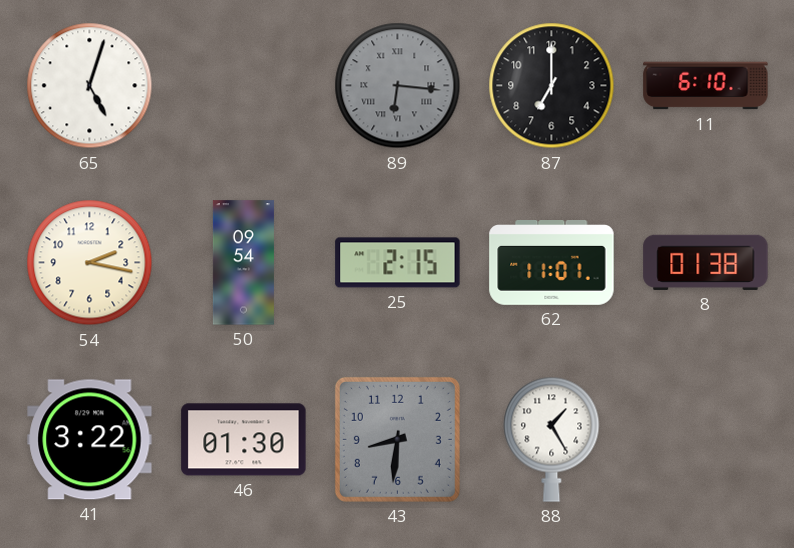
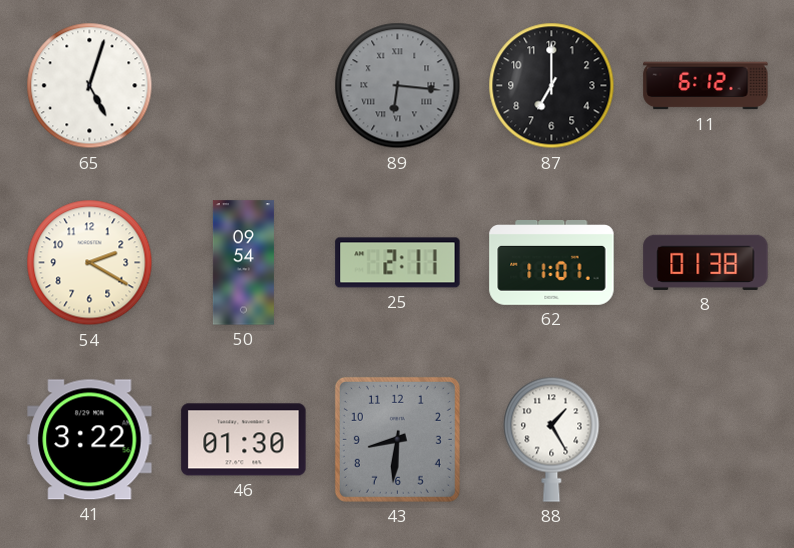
11: 6:10 -> 6:12
54: 2:17 -> 2:20
25: 2:15 -> 2:11
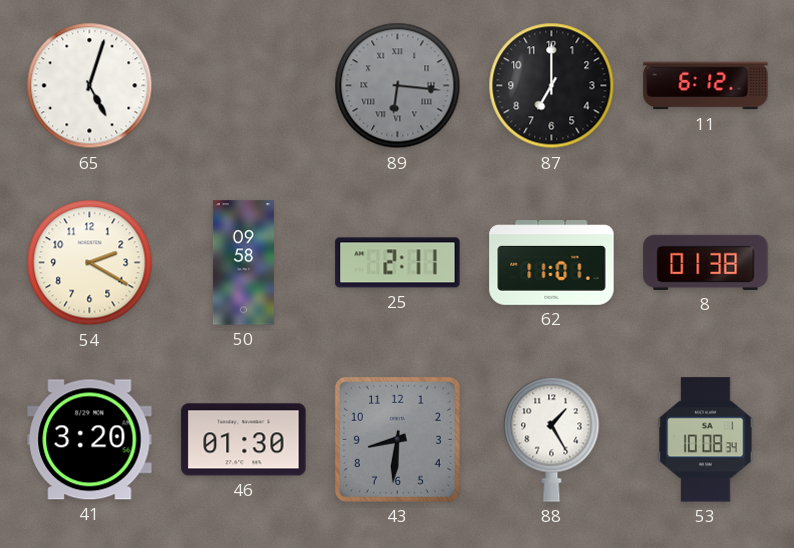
50: 09:54 -> 09:58
41: 3:22 -> 3:20
53: none -> 10:08
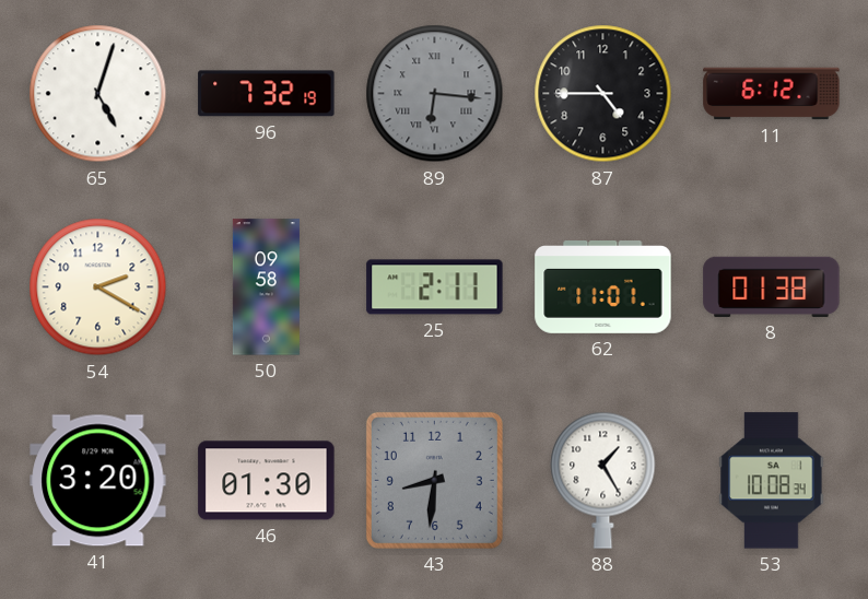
96: none -> 7:32
87: 7:00 -> 4:45
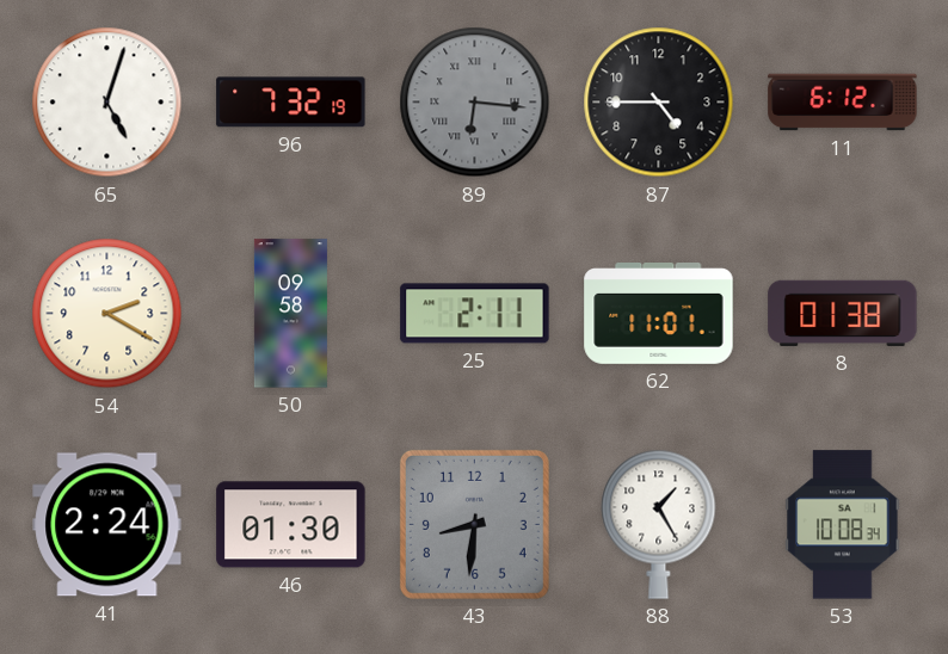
41: 3:20 -> 2:24
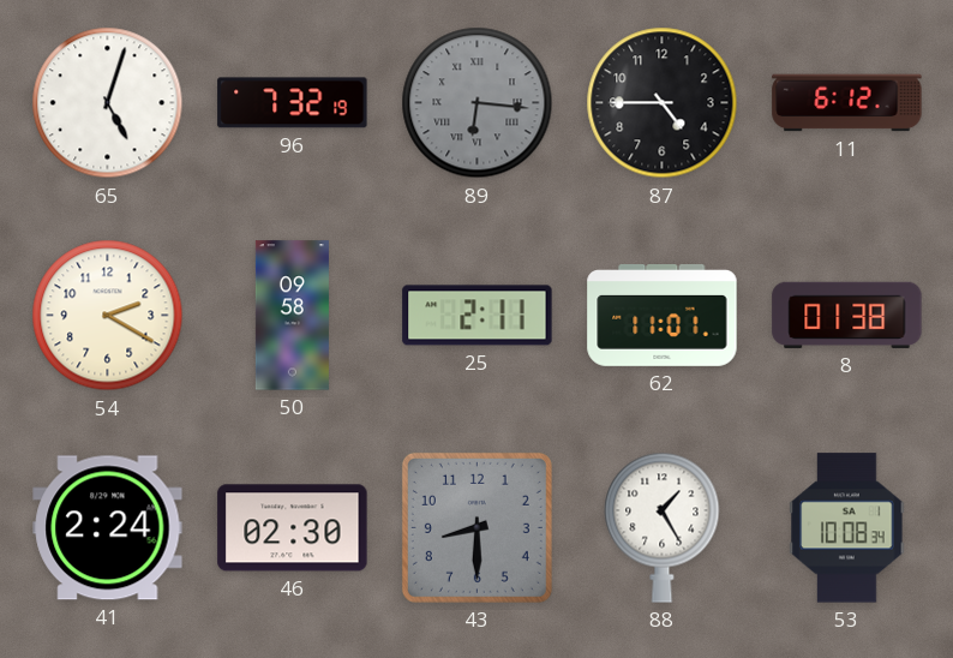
46: 01:30 -> 02:30
43: 8:31 -> 8:30
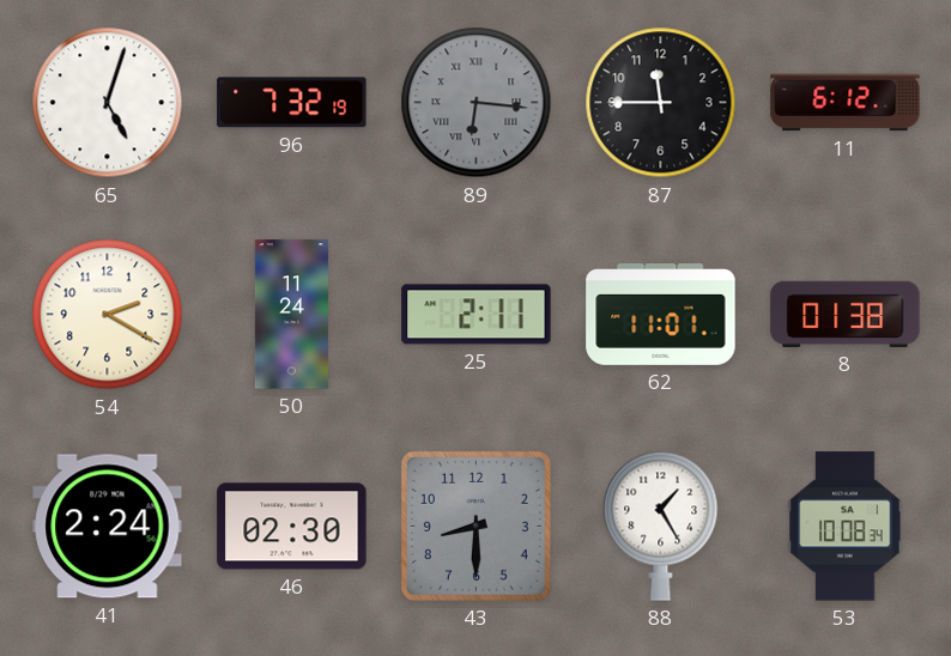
87: 4:45 -> 11:45
50: 09:58 -> 11:24
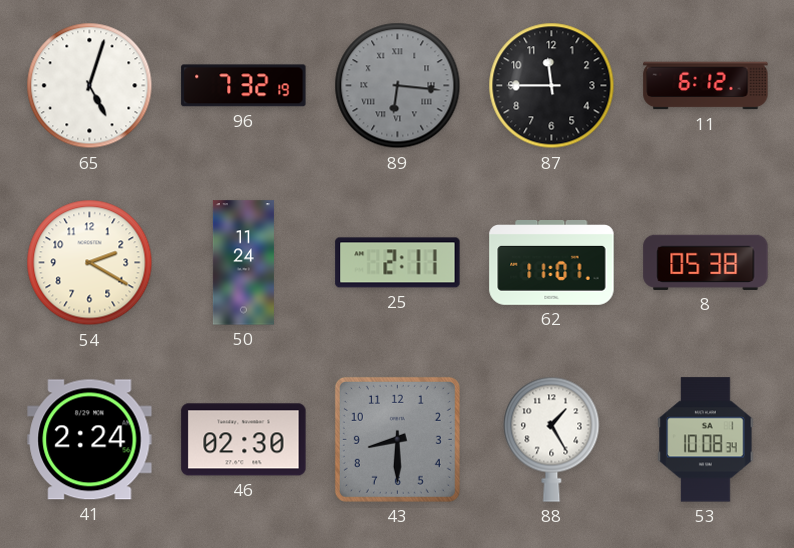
8: 01:38 -> 05:38
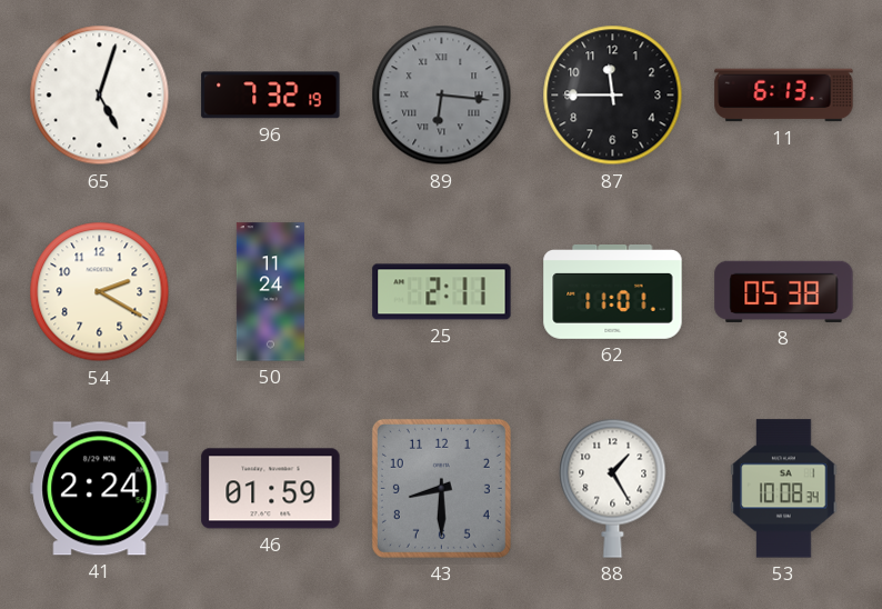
11: 6:12 -> 6:13
46: 02:30 -> 01:59
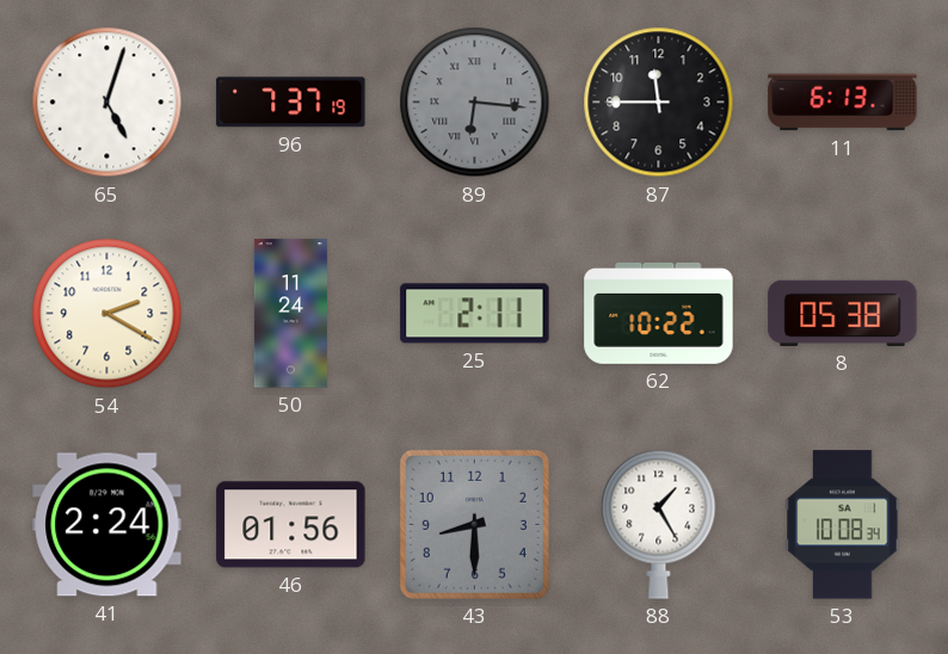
96: 7:32 -> 7:37
62: 11:01 -> 10:22
46: 01:59 -> 01:56
